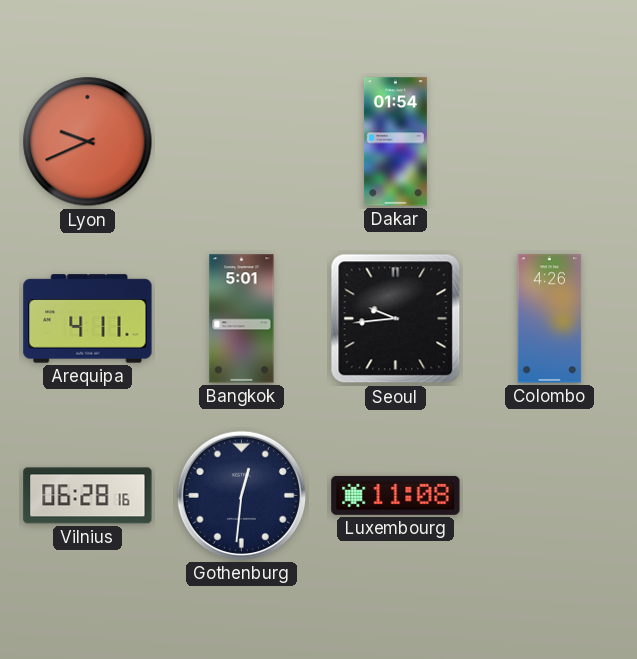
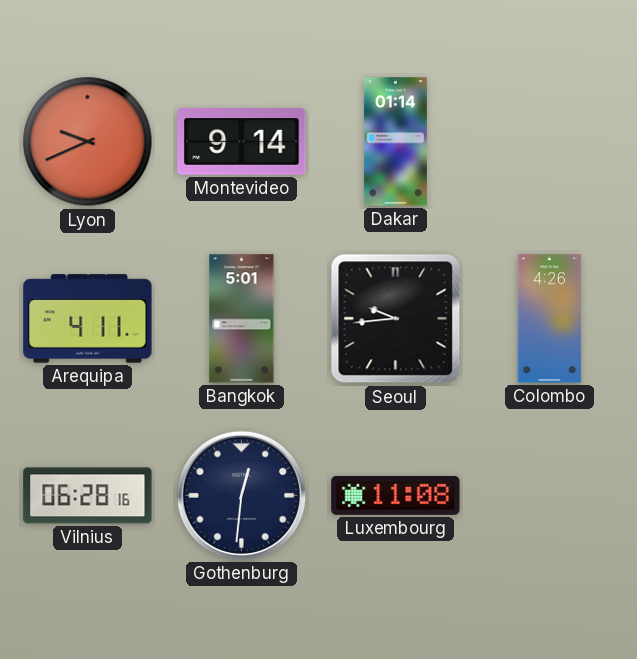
Montevideo: none -> 9:14
Dakar: 01:54 -> 01:14
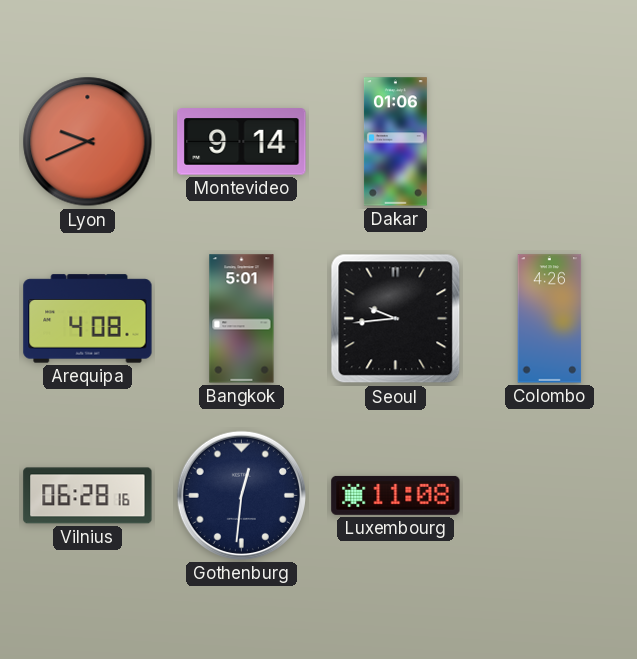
Dakar: 01:14 -> 01:06
Arequipa: 4:11 -> 4:08
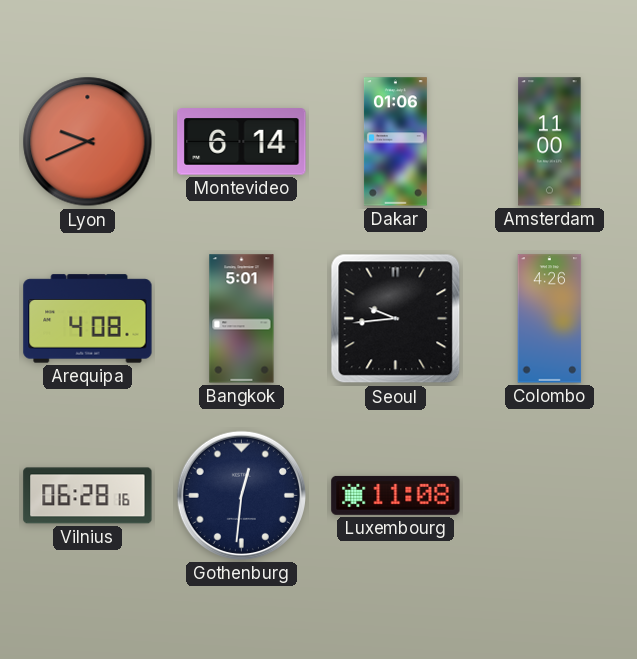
Montevideo: 9:14 -> 6:14
Amsterdam: none -> 11:00
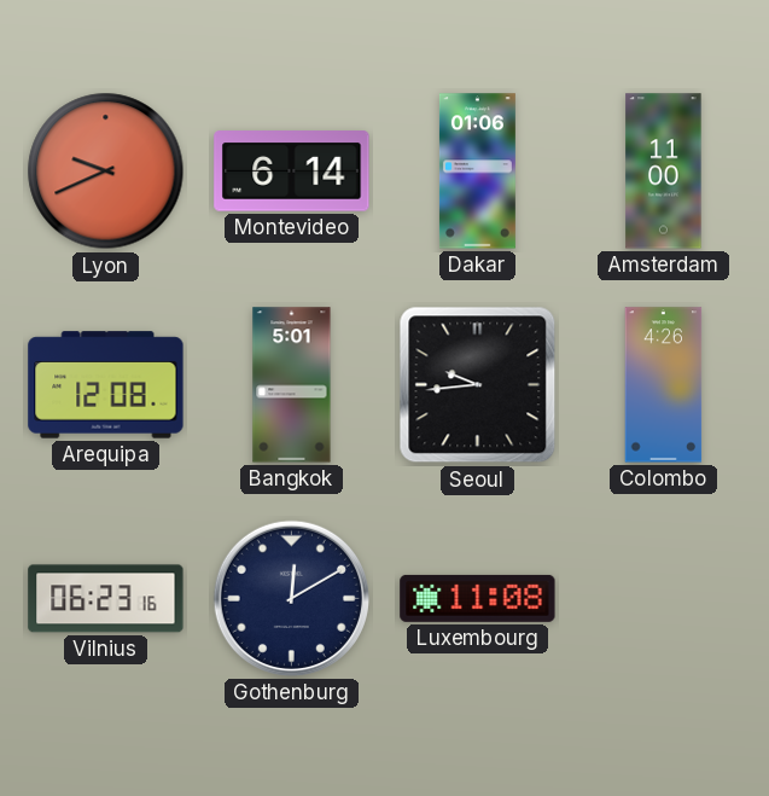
Arequipa: 4:08 -> 12:08
Vilnius: 06:28 -> 06:23
Gothenburg: 12:31 -> 12:10
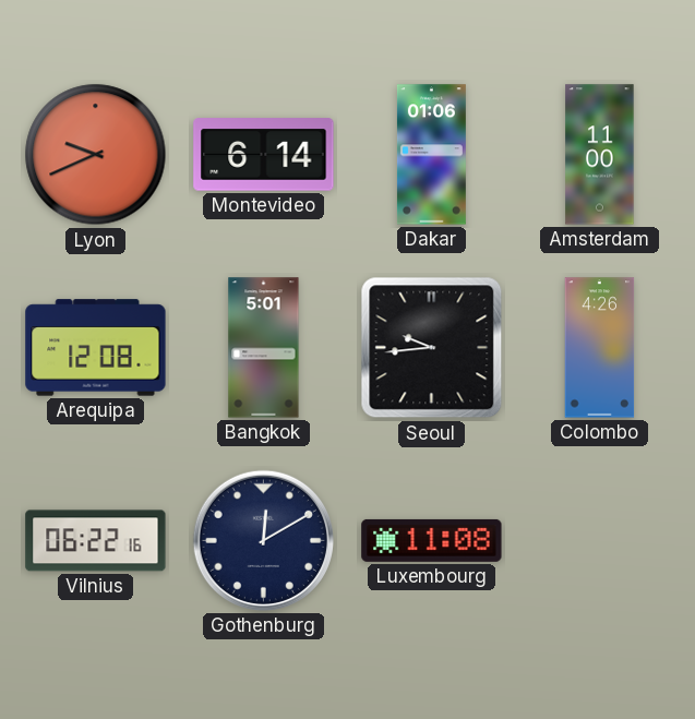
Vilnius: 06:23 -> 06:22
